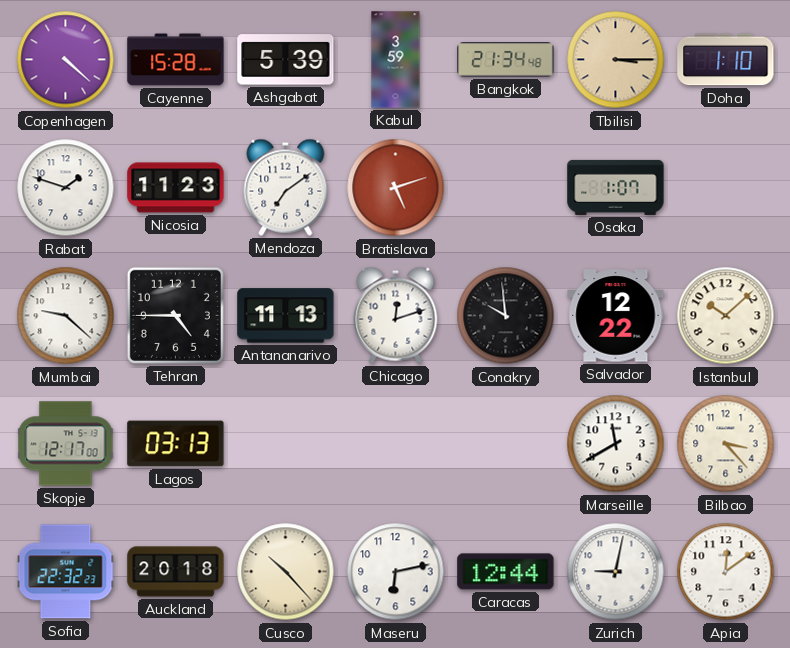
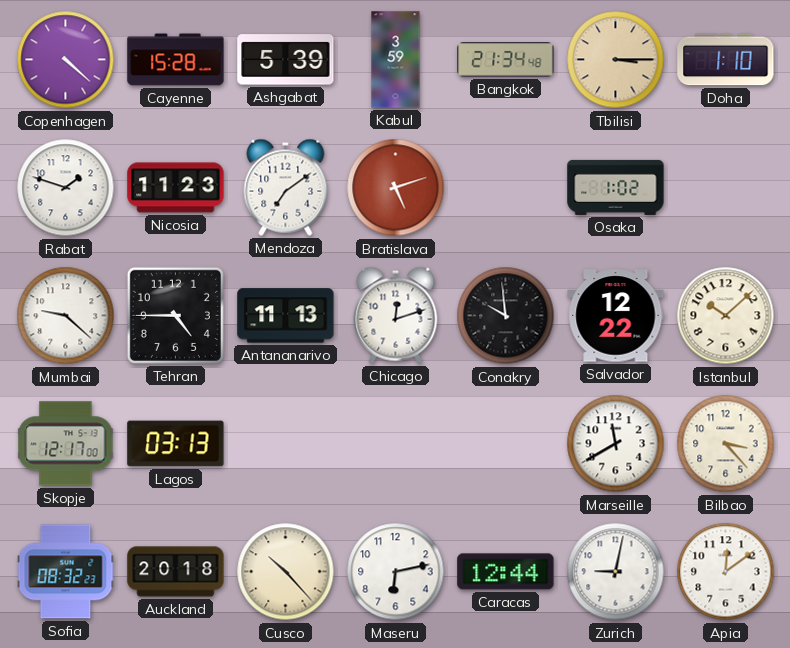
Osaka: 1:07 -> 1:02
Sofia: 22:32 -> 08:32
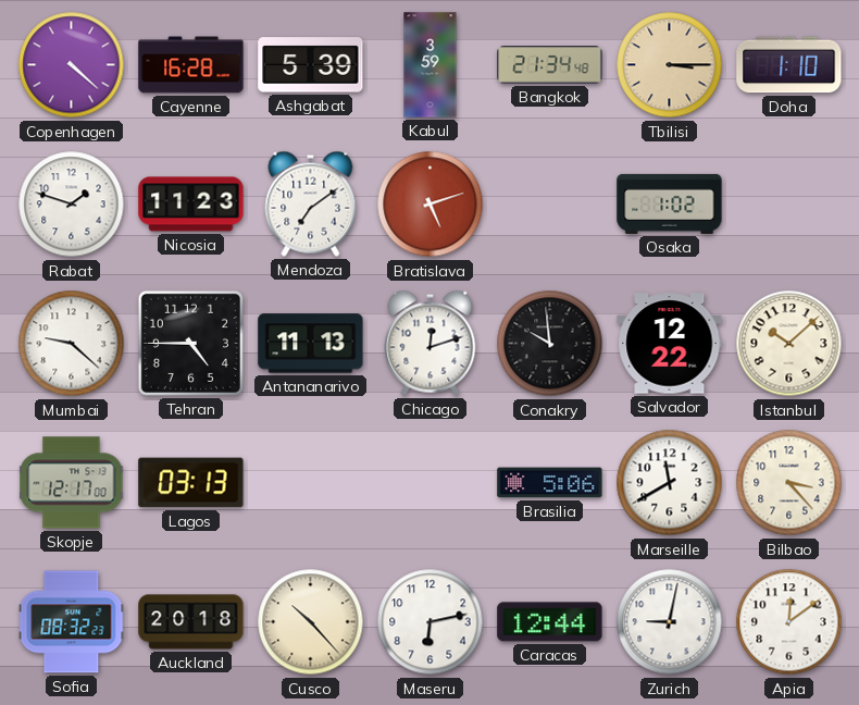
Cayenne: 15:28 -> 16:28
Brasilia: none -> 5:06
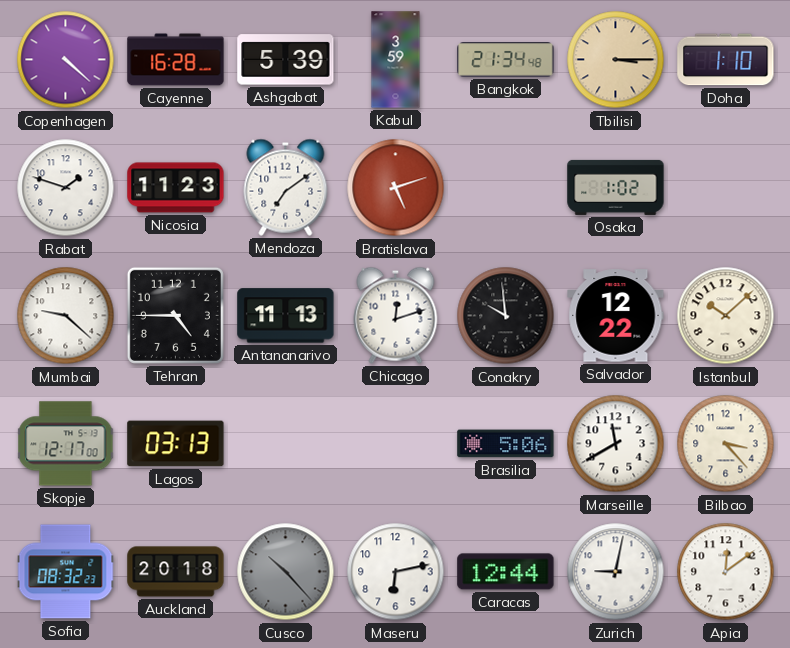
Cusco dial: cream -> grey
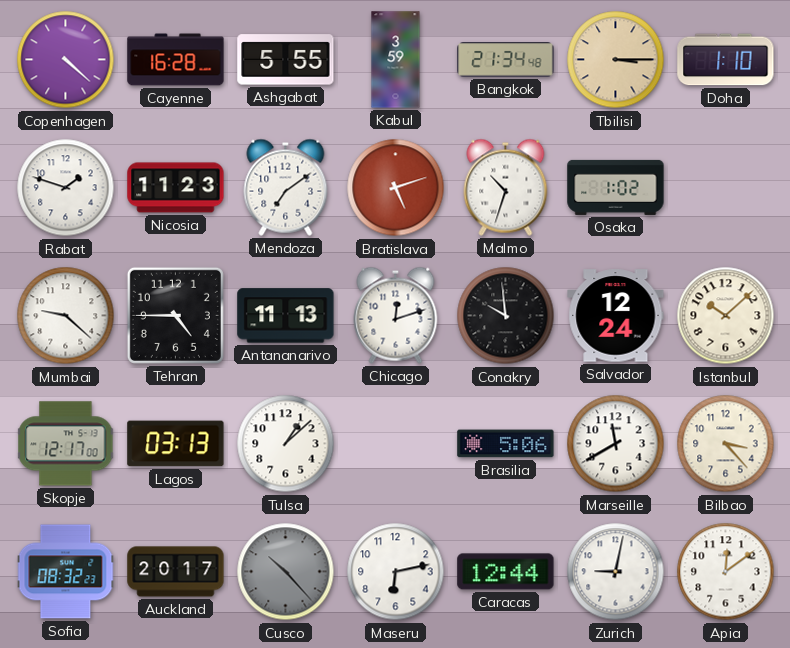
Ashgabat: 5:39 -> 5:55
Malmo: none -> 10:33
Salvador: 12:22 -> 12:24
Tulsa: none -> 1:08
Auckland: 20:18 -> 20:17
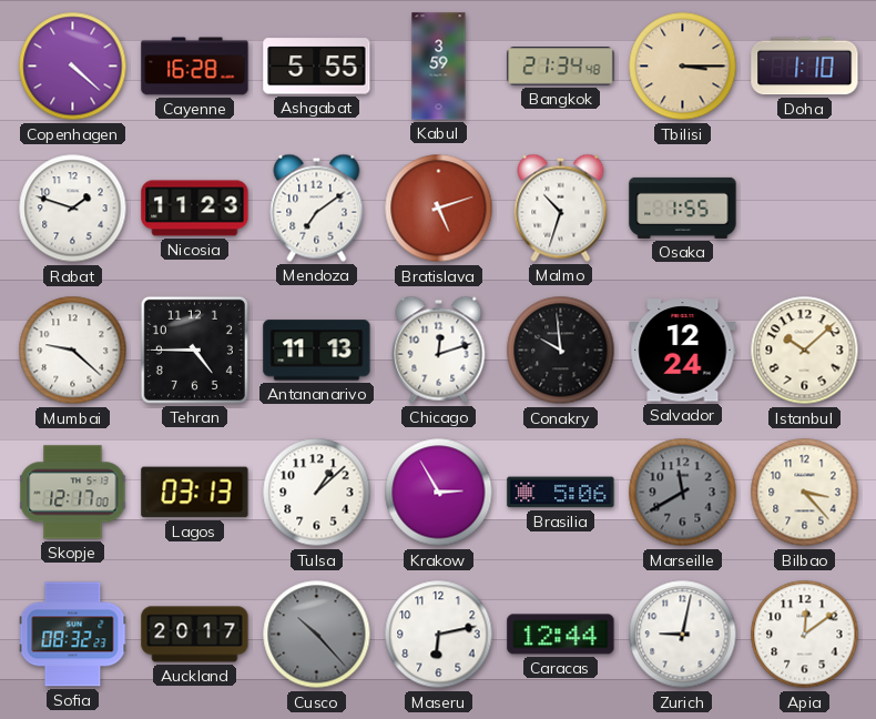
Osaka: 1:02 -> 1:55
Krakow: none -> 2:55
Marseille dial: white -> grey
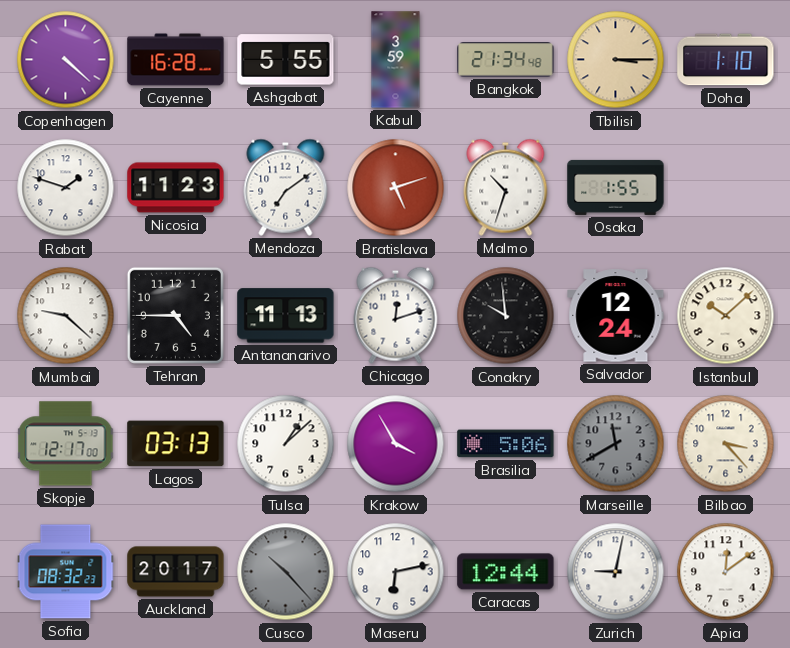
Krakow: 2:55 -> 3:55
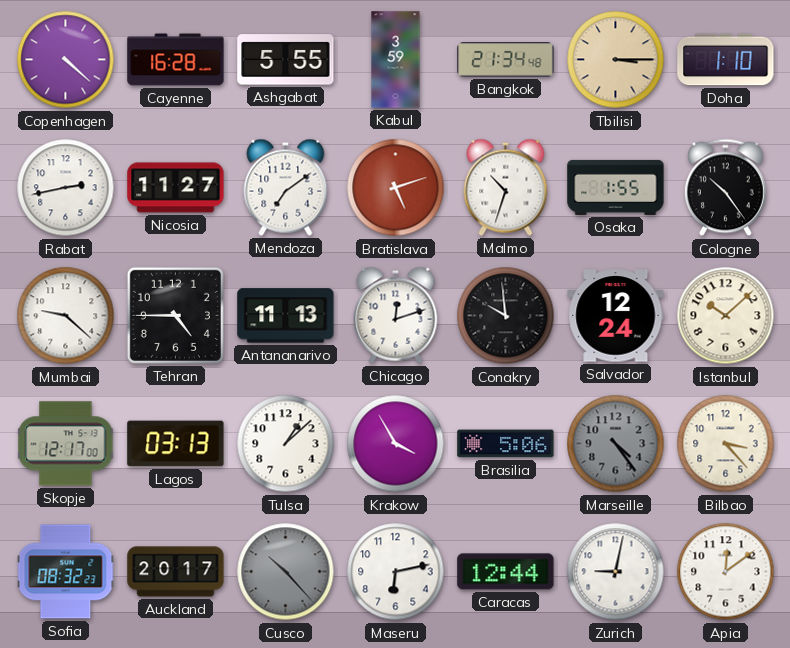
Rabat: 1:48 -> 2:43
Nicosia: 11:23 -> 11:27
Cologne: none -> 10:24
Marseille: 11:40 -> 4:24
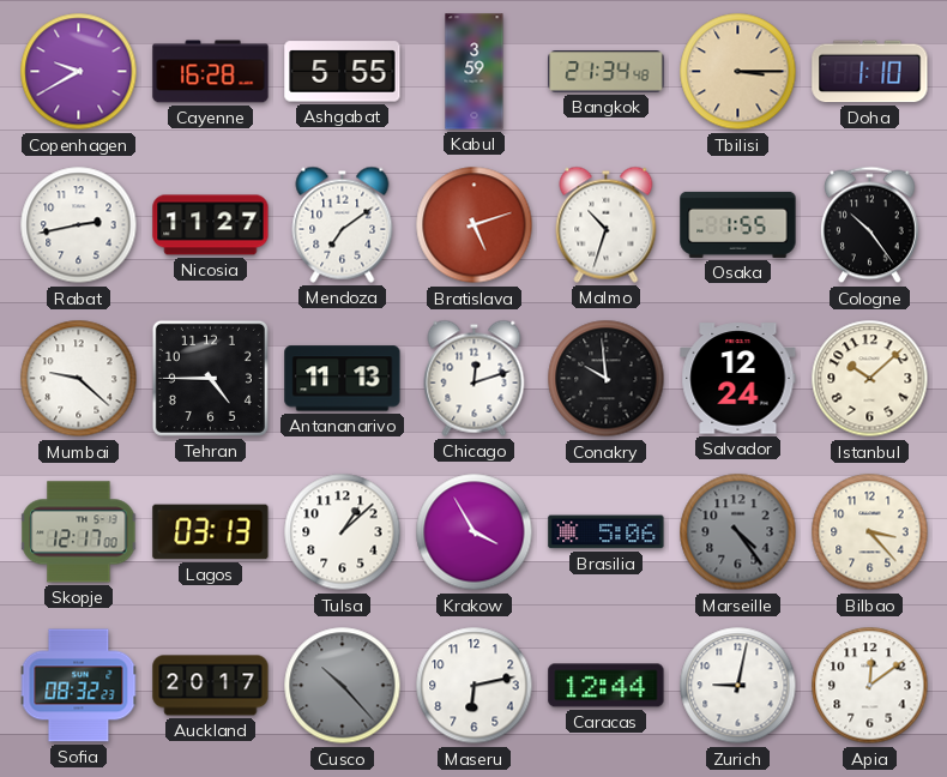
Copenhagen: 4:22 -> 9:40
